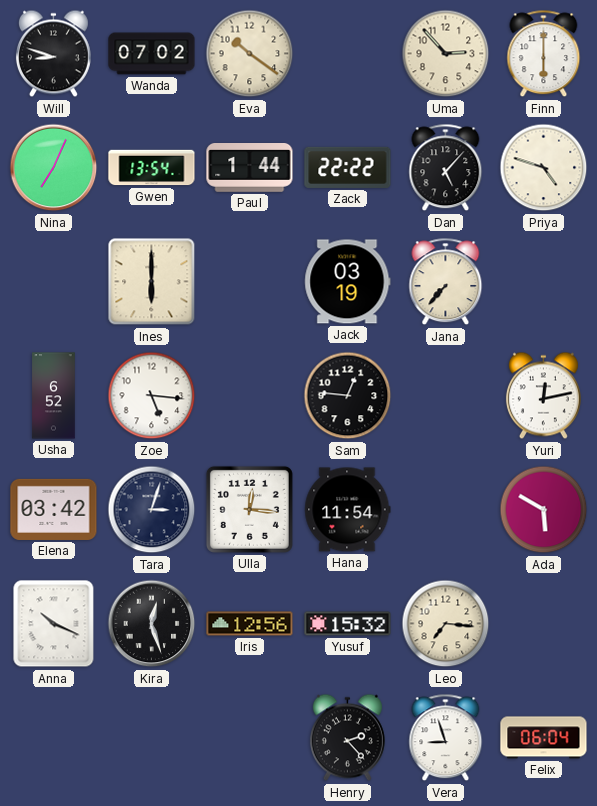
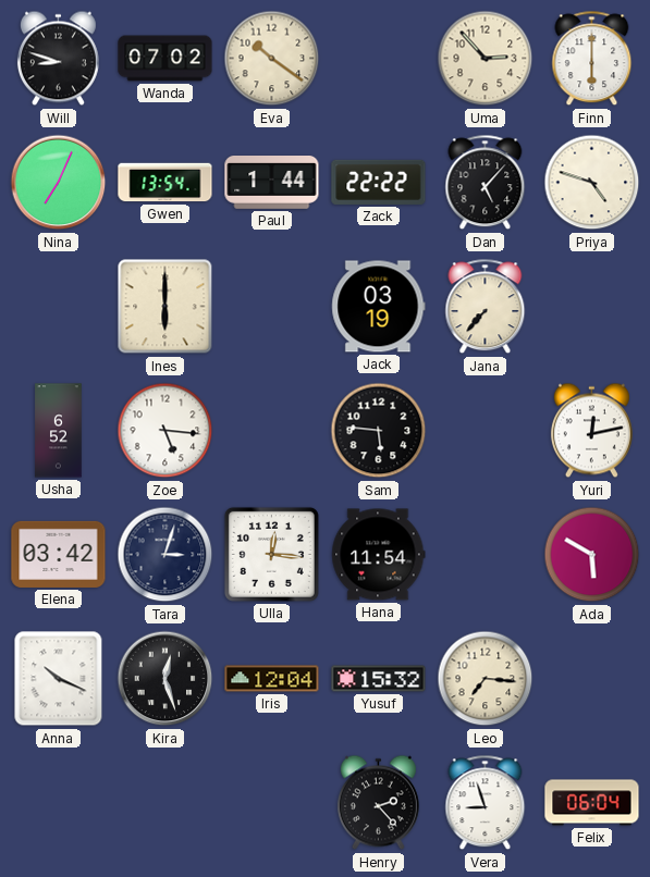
Sam: 12:46 -> 5:46
Iris: 12:56 -> 12:04
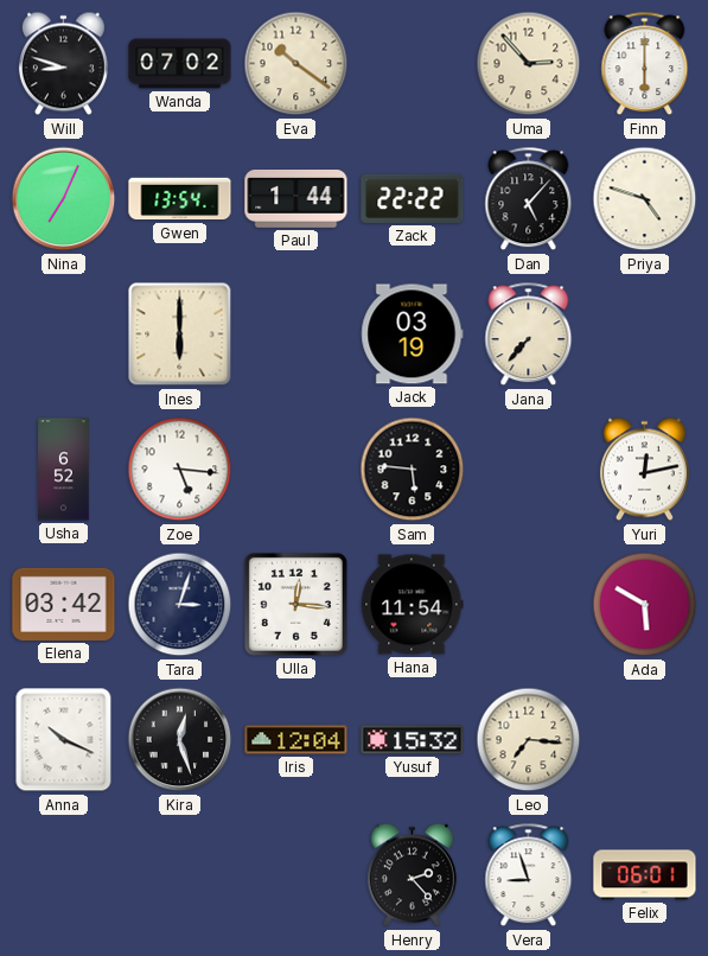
Felix: 06:04 -> 06:01
